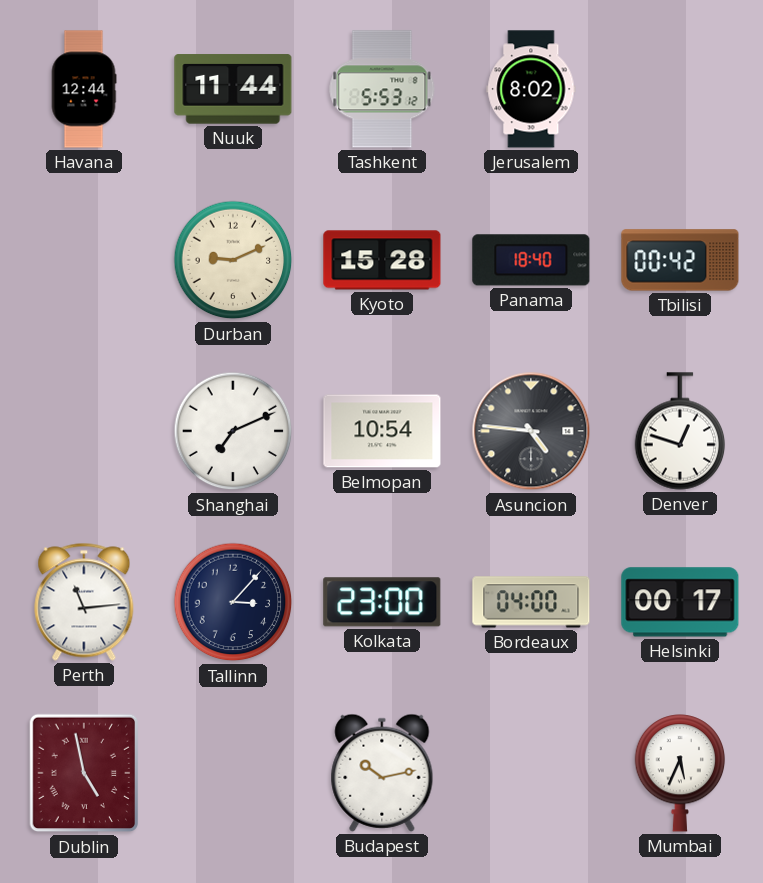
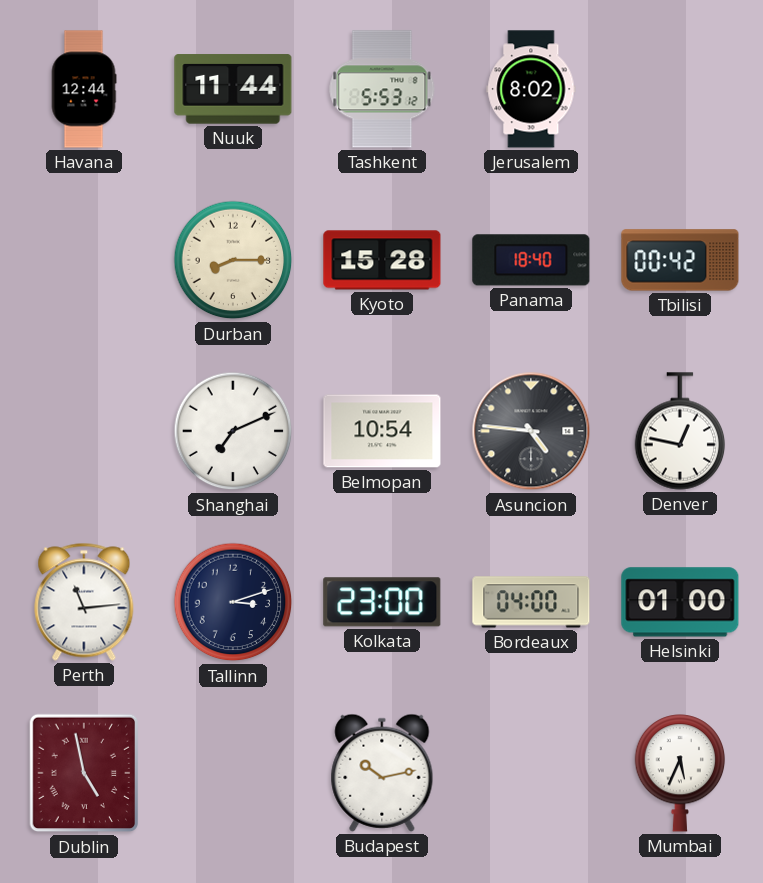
Durban: 9:11 -> 8:15
Denver: 12:48 -> 12:47
Tallinn: 3:07 -> 3:12
Helsinki: 00:17 -> 01:00
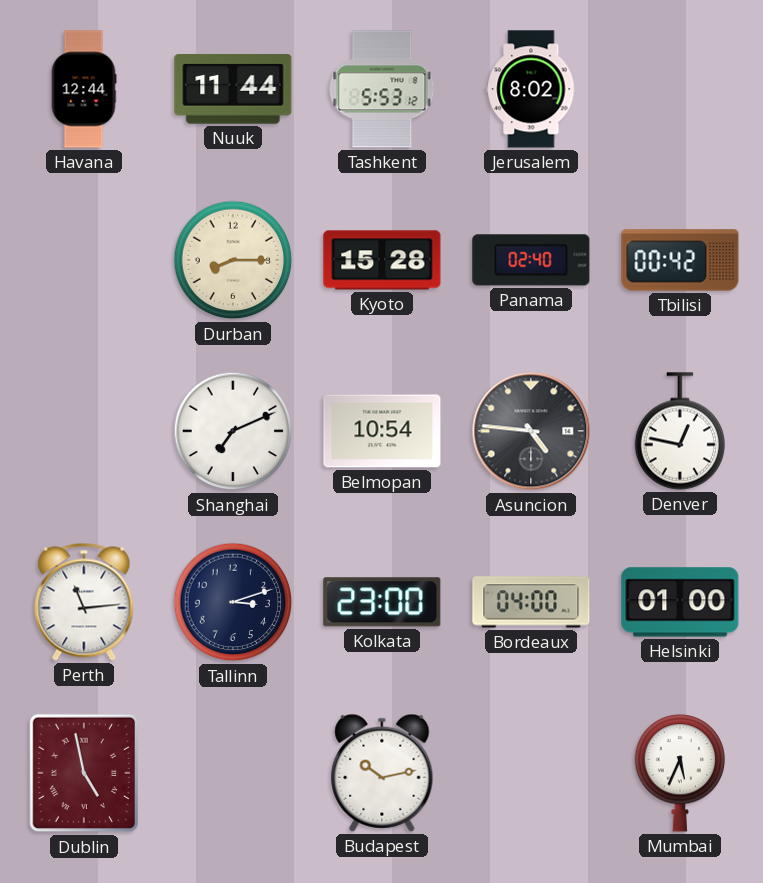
Panama: 18:40 -> 02:40
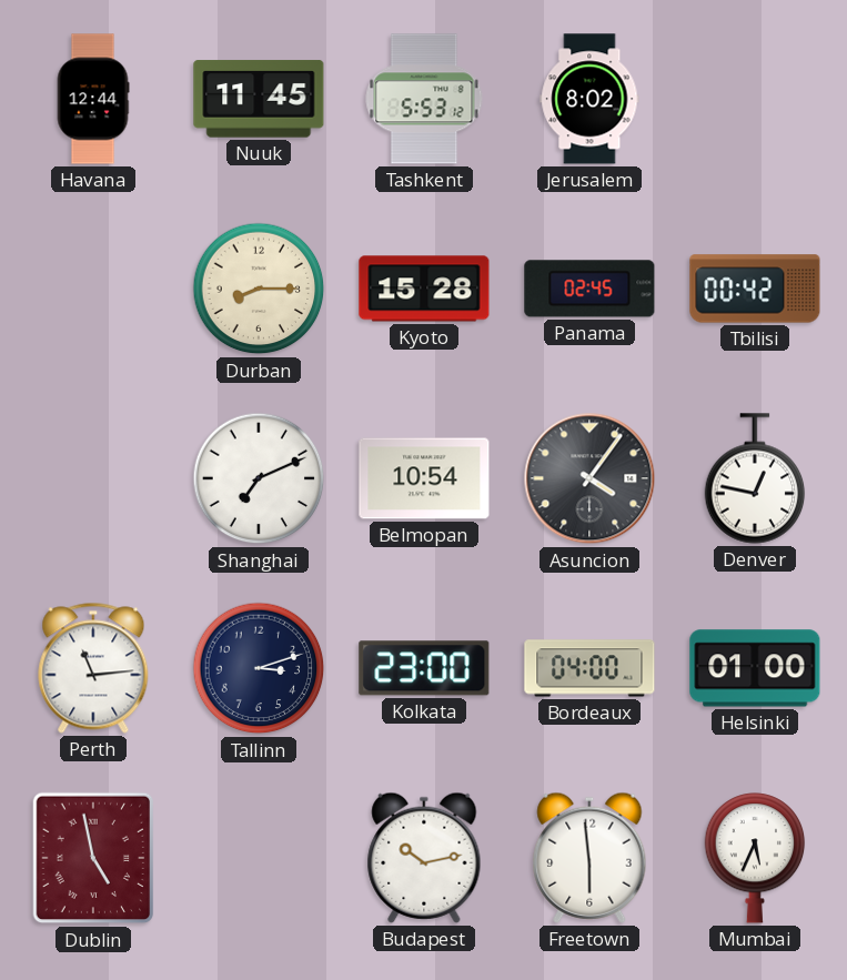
Nuuk: 11:44 -> 11:45
Panama: 02:40 -> 02:45
Asuncion: 4:46 -> 4:06
Freetown: none -> 5:59
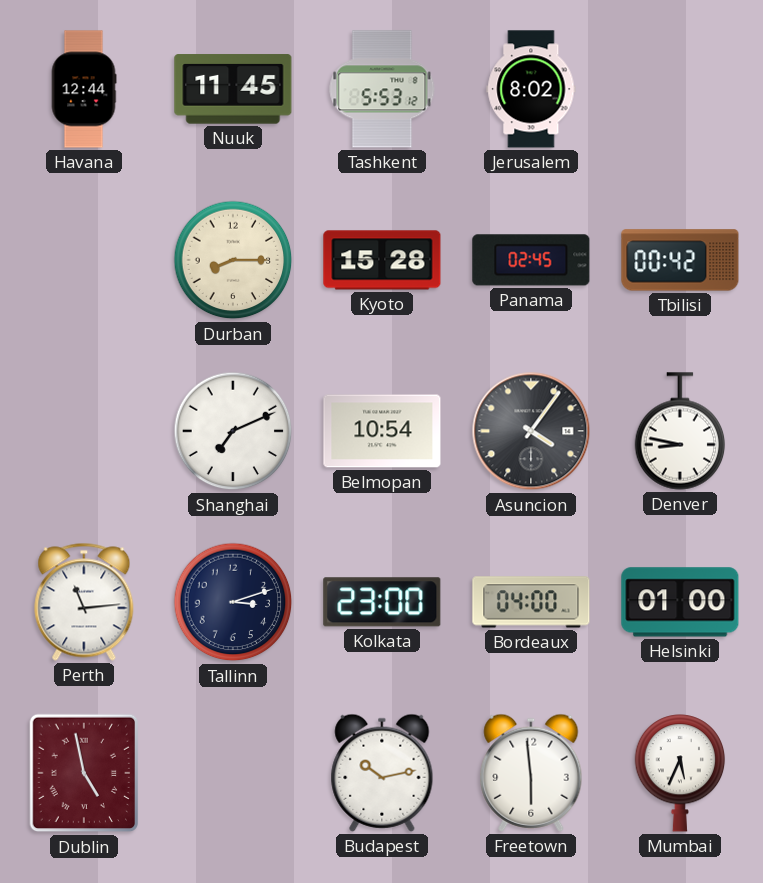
Denver: 12:47 -> 8:47
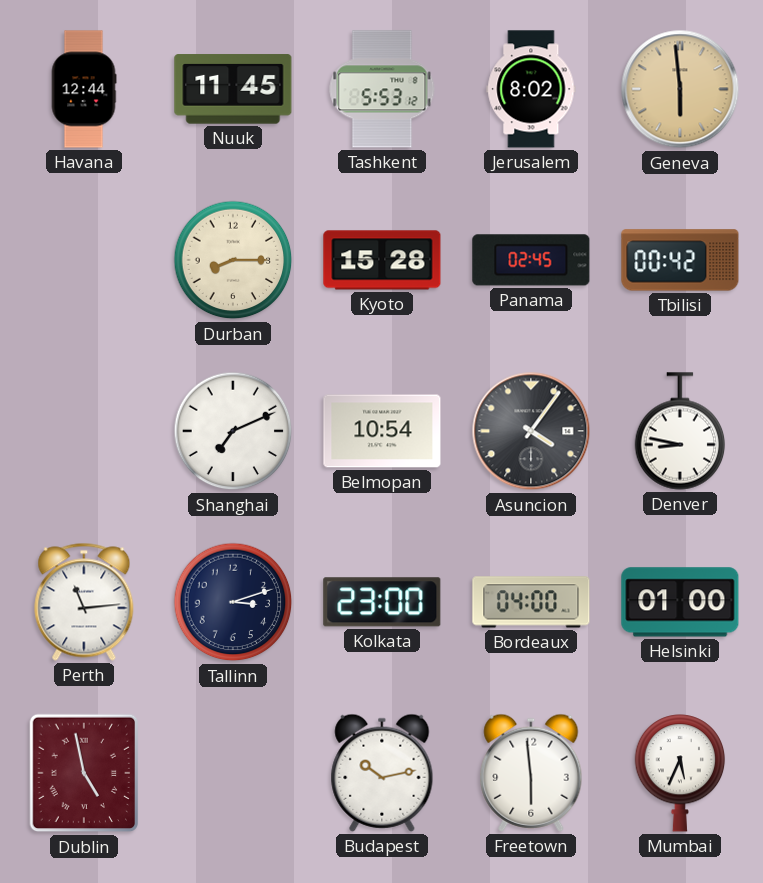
Geneva: none -> 5:59
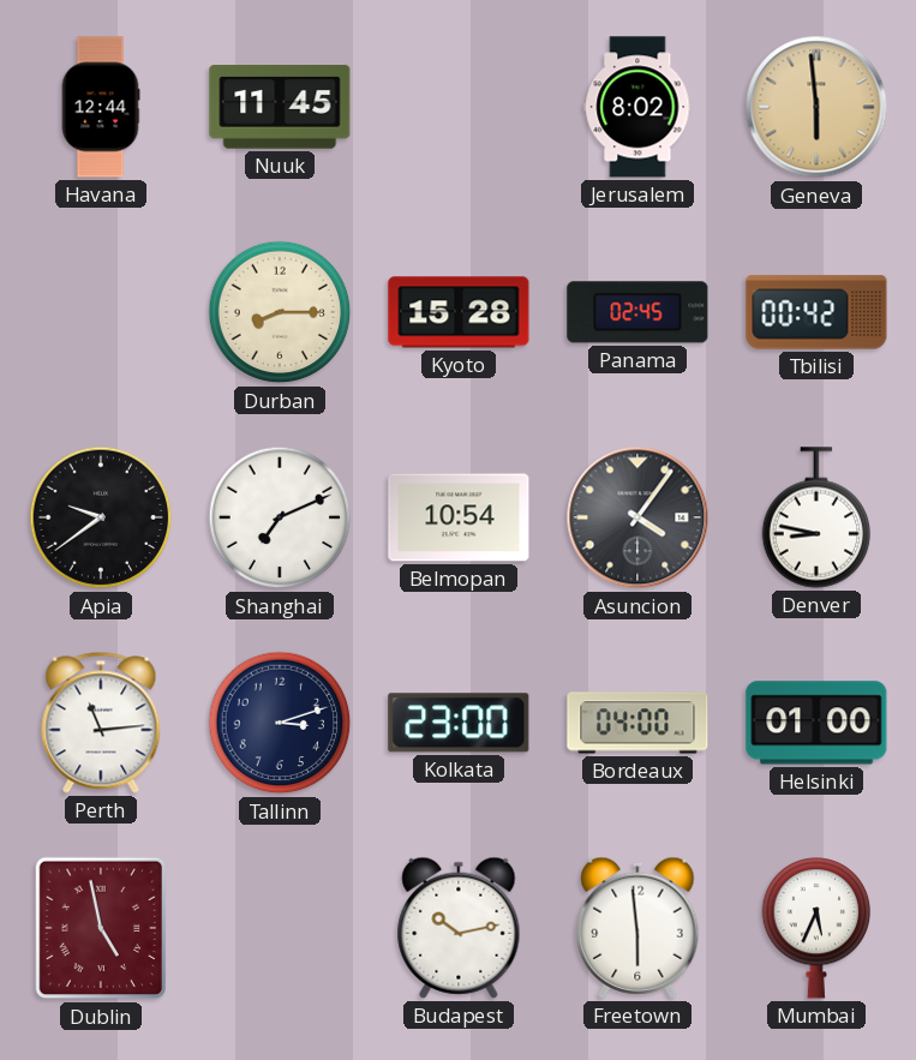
Tashkent: 5:53 -> none
Apia: none -> 9:39
